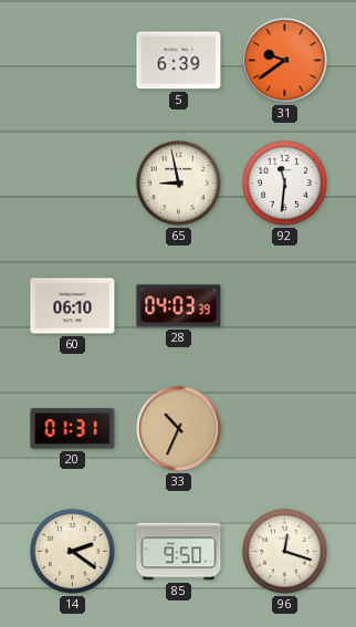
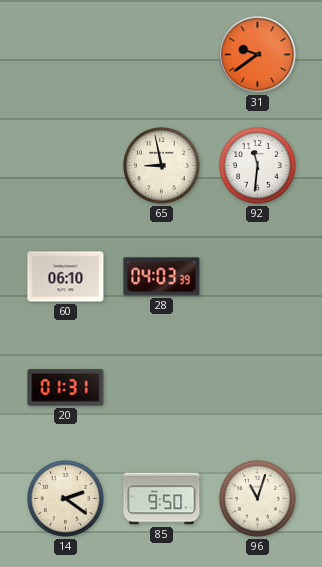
5: 6:39 -> none
33: 10:34 -> none
96: 12:18 -> 11:03
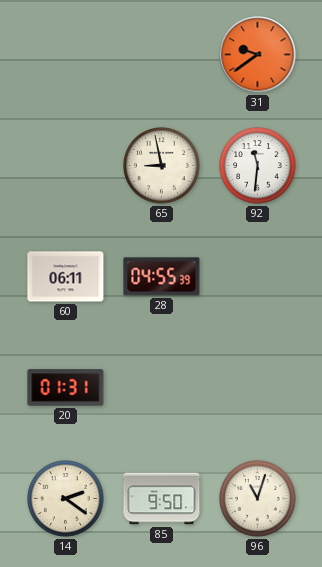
60: 06:10 -> 06:11
28: 04:03 -> 04:55
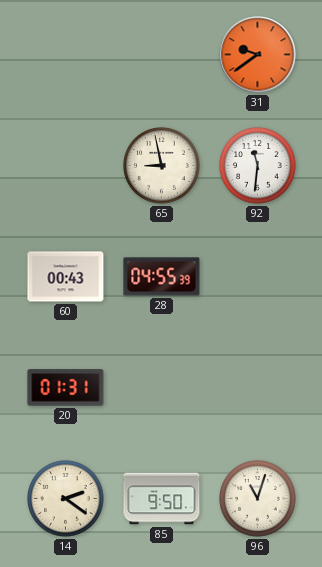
60: 06:11 -> 00:43
